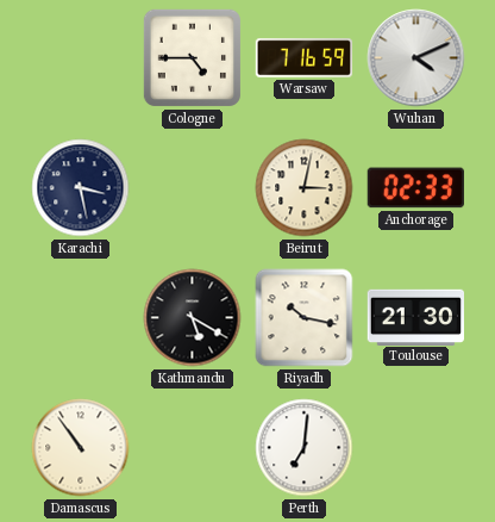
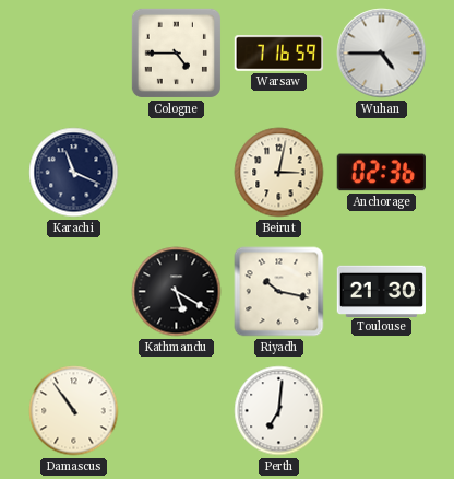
Wuhan: 4:11 -> 4:45
Karachi: 3:28 -> 11:19
Anchorage: 02:33 -> 02:36
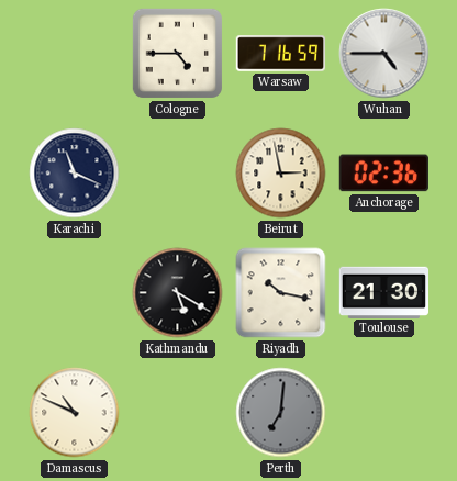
Beirut: 3:02 -> 2:58
Damascus: 10:54 -> 10:49
Perth dial: white -> grey
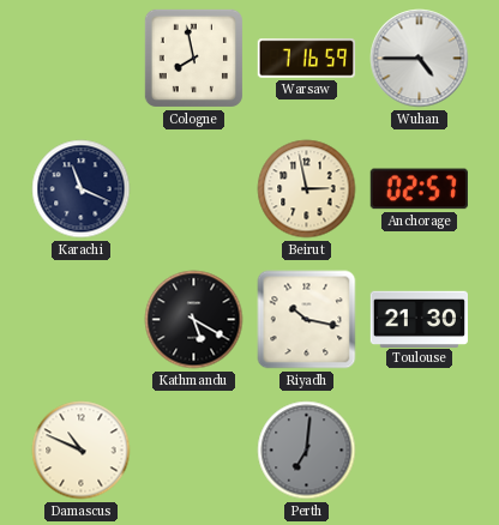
Cologne: 4:45 -> 7:58
Anchorage: 02:36 -> 02:57
